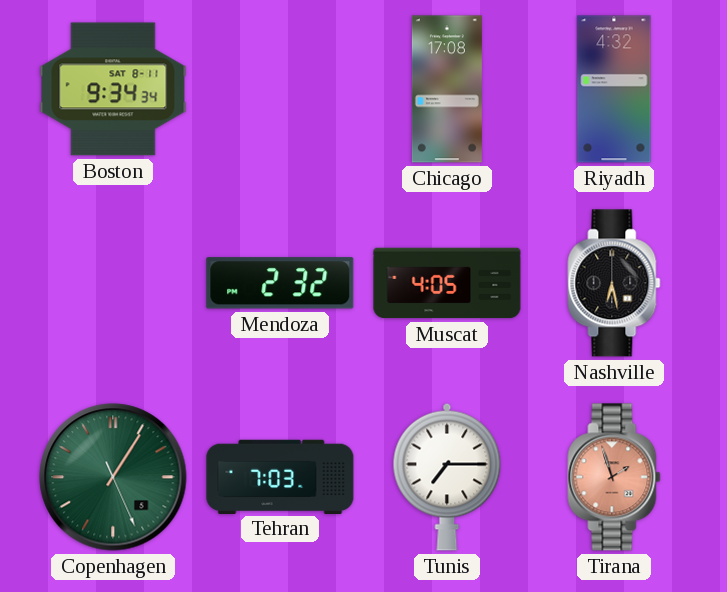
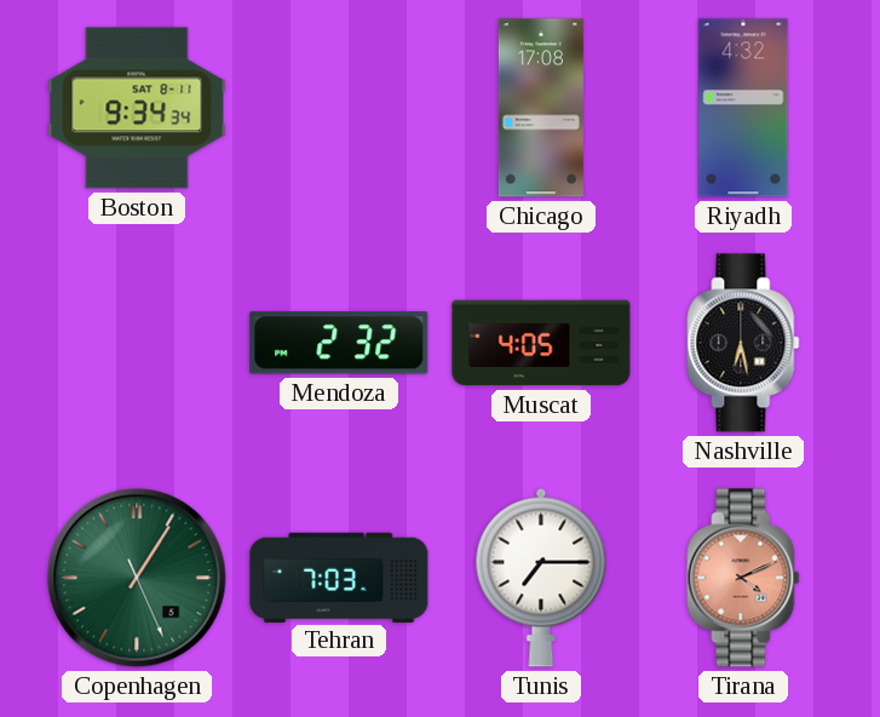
Tirana: 1:57 -> 4:11
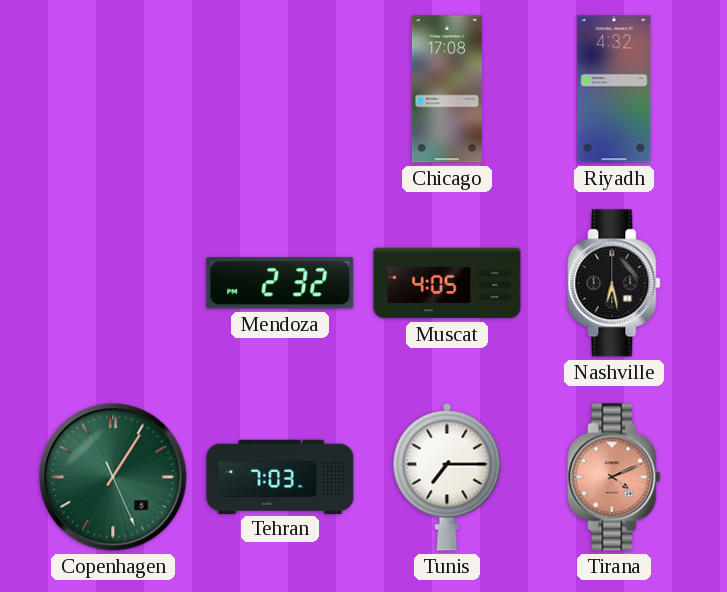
Boston: 9:34 -> none
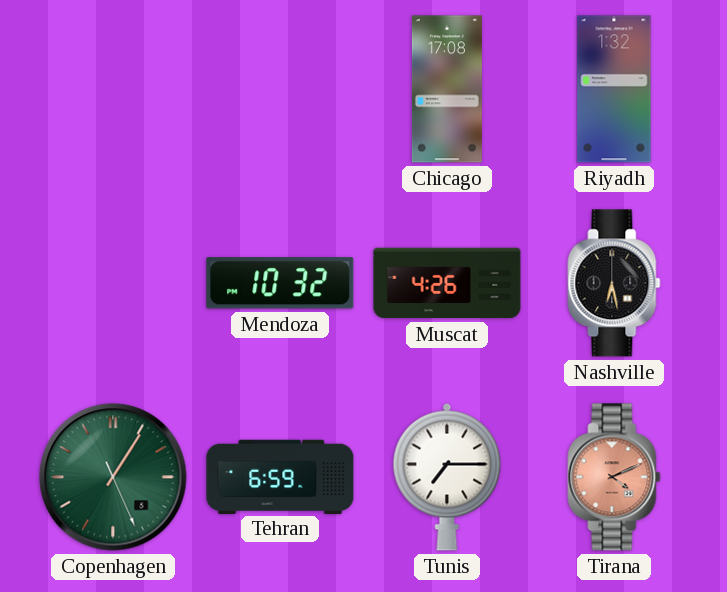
Riyadh: 4:32 -> 1:32
Mendoza: 2:32 -> 10:32
Muscat: 4:05 -> 4:26
Tehran: 7:03 -> 6:59
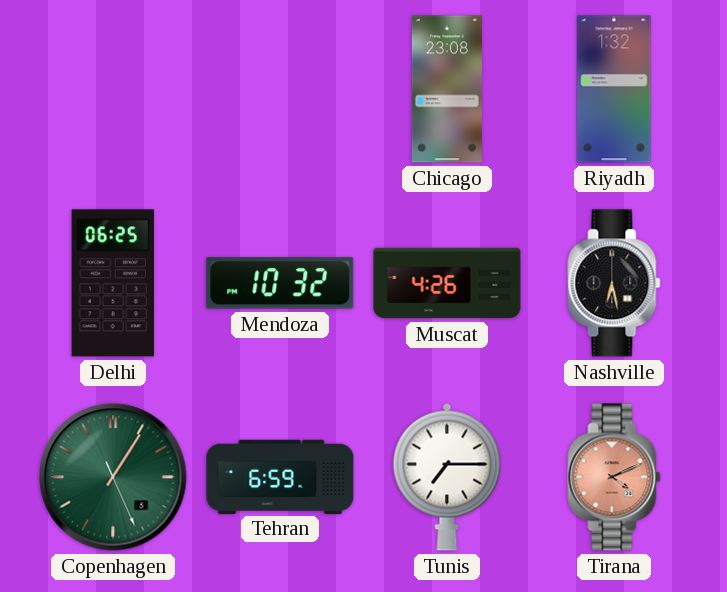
Chicago: 17:08 -> 23:08
Delhi: none -> 06:25
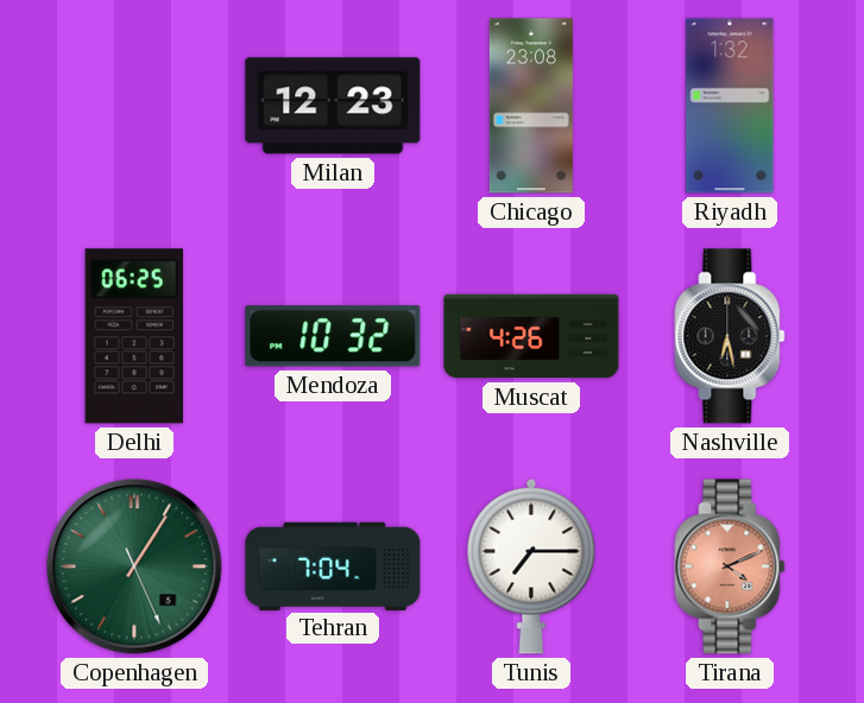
Milan: none -> 12:23
Tehran: 6:59 -> 7:04
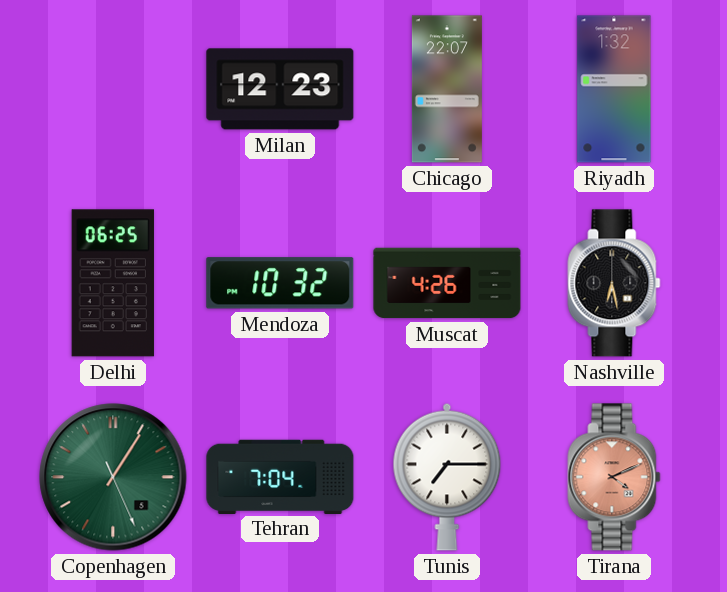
Chicago: 23:08 -> 22:07
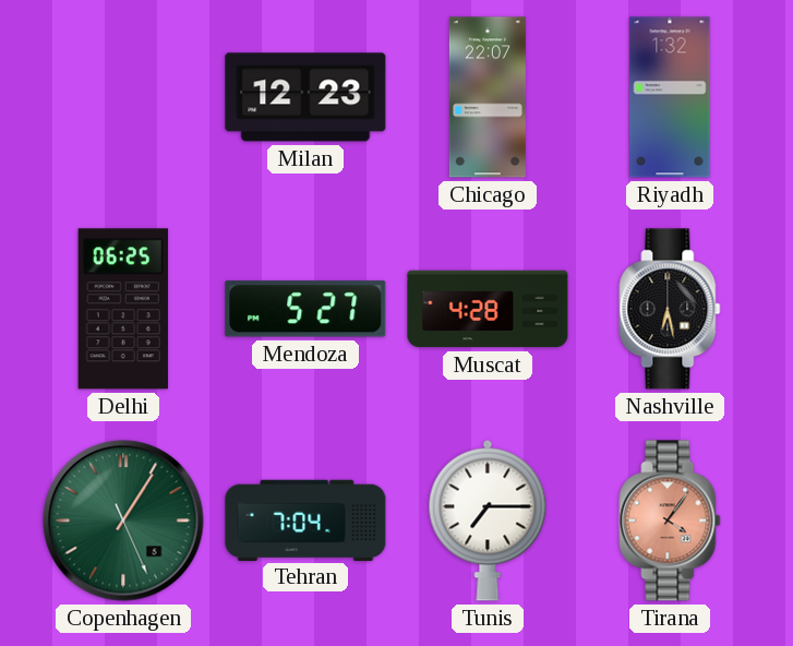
Mendoza: 10:32 -> 5:27
Muscat: 4:26 -> 4:28
Tirana: 4:11 -> 4:06
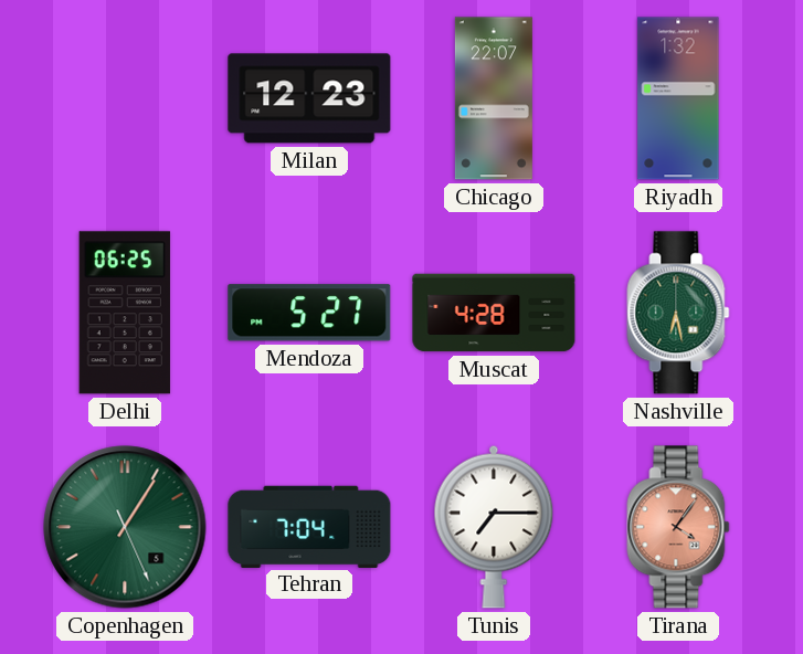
Nashville dial: black -> green
